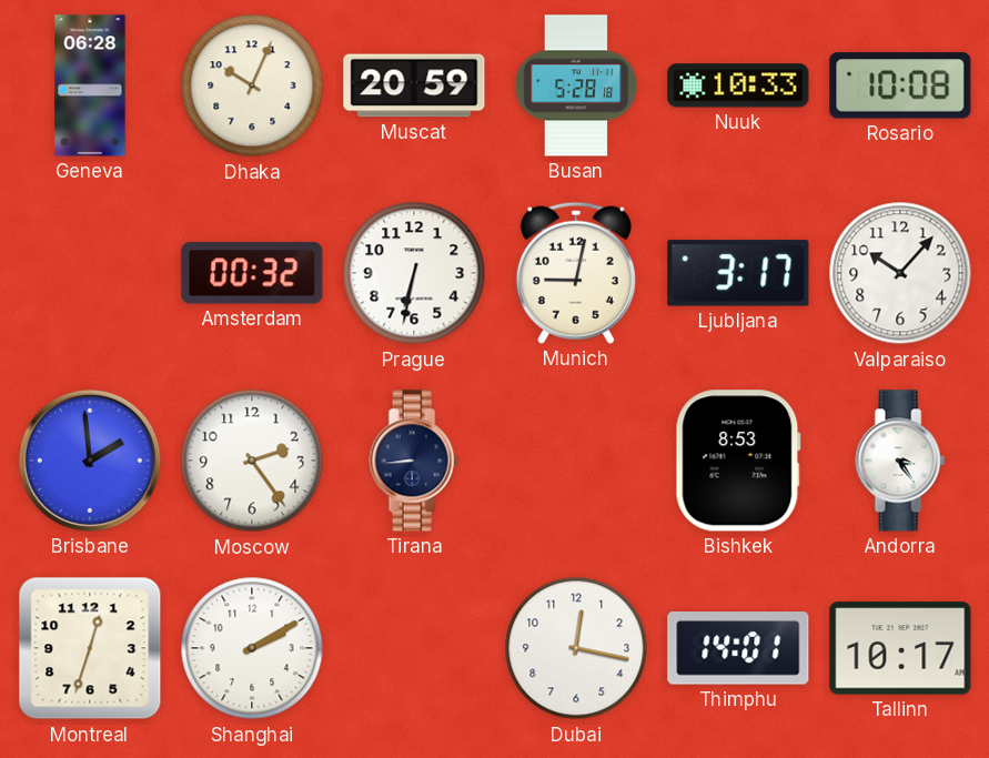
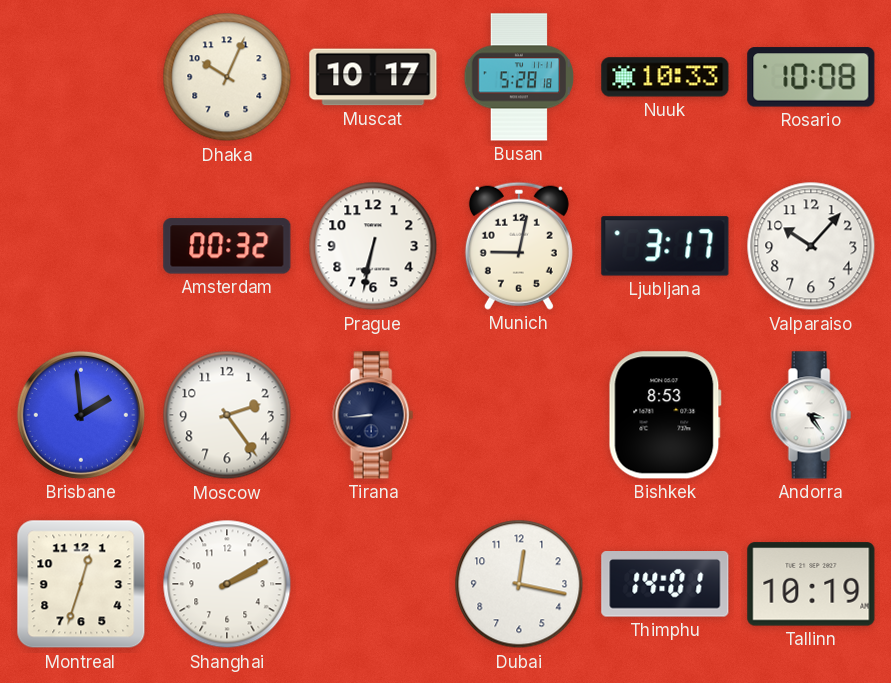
Geneva: 06:28 -> none
Muscat: 20:59 -> 10:17
Tallinn: 10:17 -> 10:19
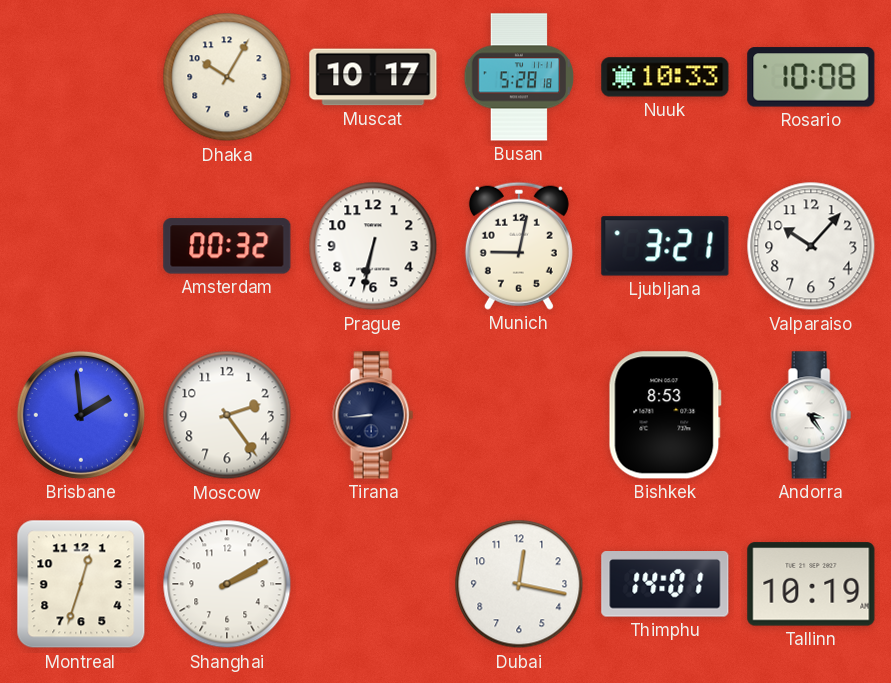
Dhaka: 10:04 -> 10:05
Ljubljana: 3:17 -> 3:21
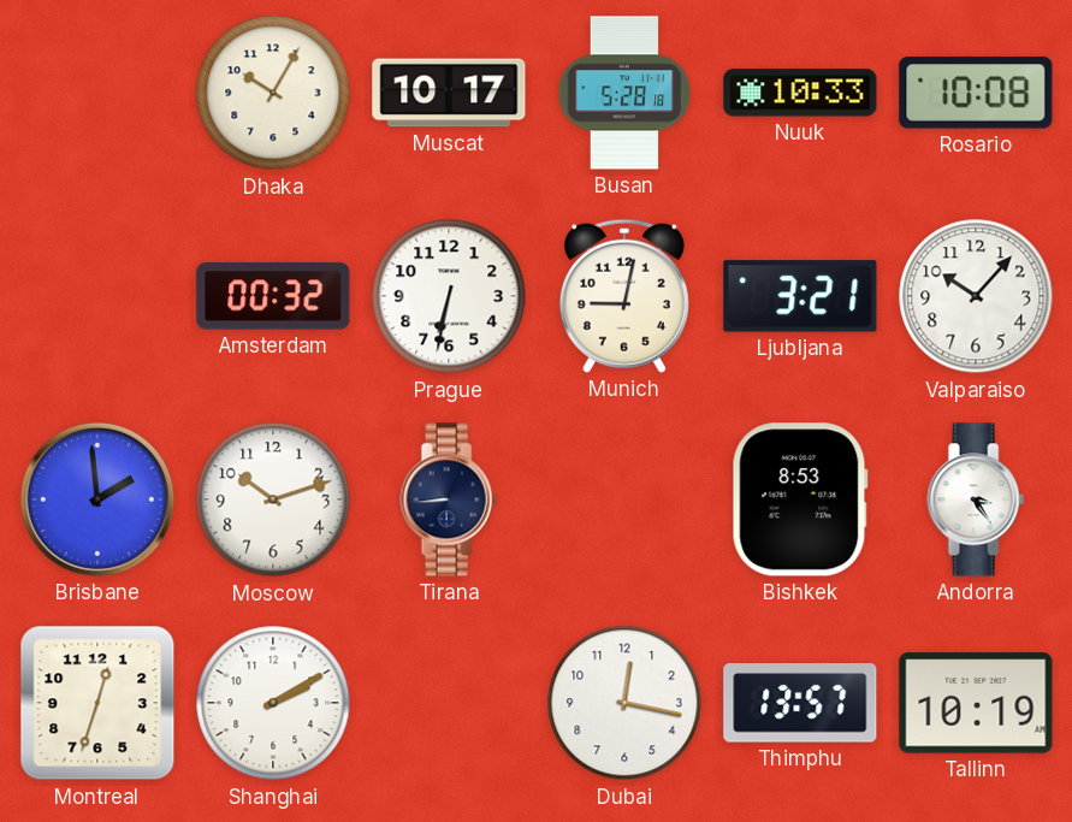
Moscow: 2:24 -> 10:12
Thimphu: 14:01 -> 13:57
